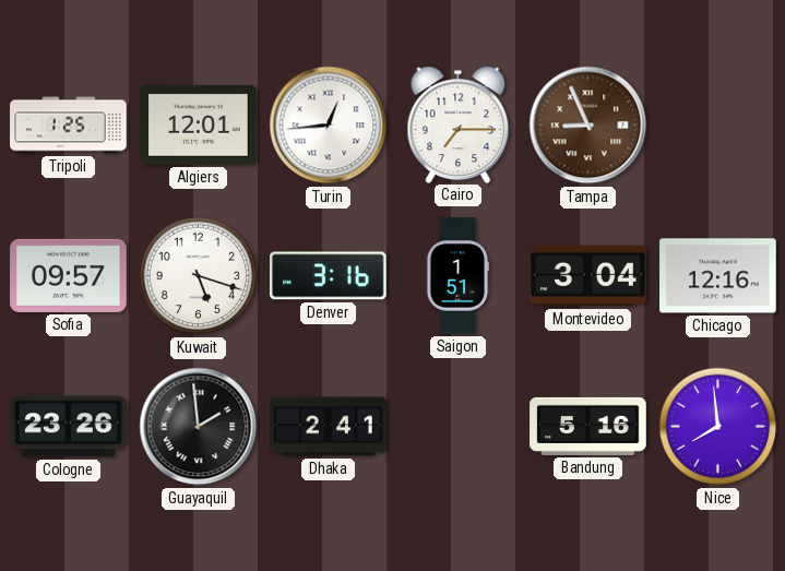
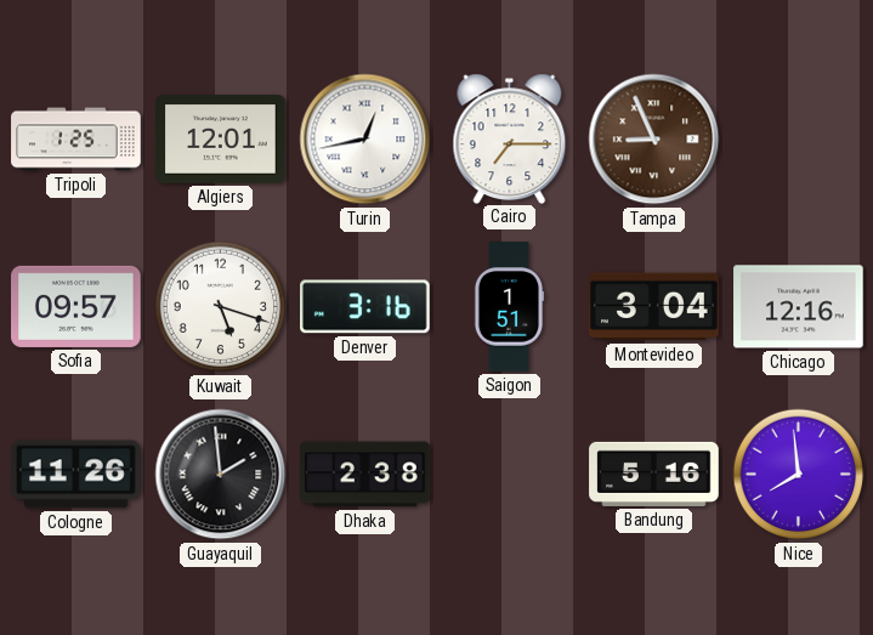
Turin: 12:44 -> 12:43
Cologne: 23:26 -> 11:26
Dhaka: 2:41 -> 2:38
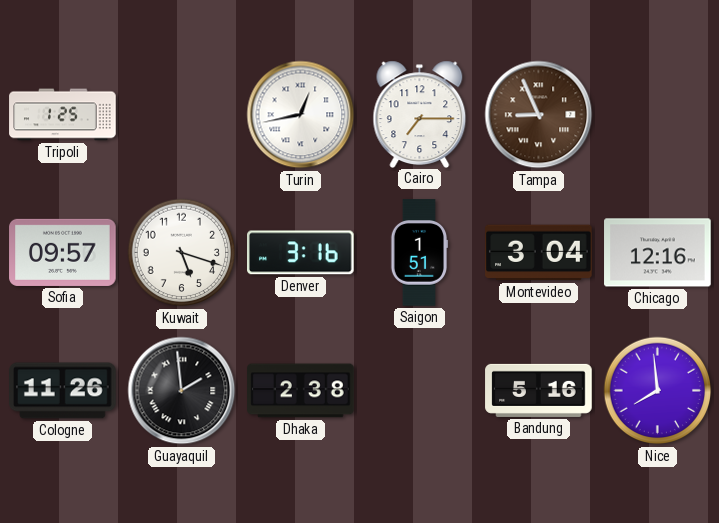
Algiers: 12:01 -> none
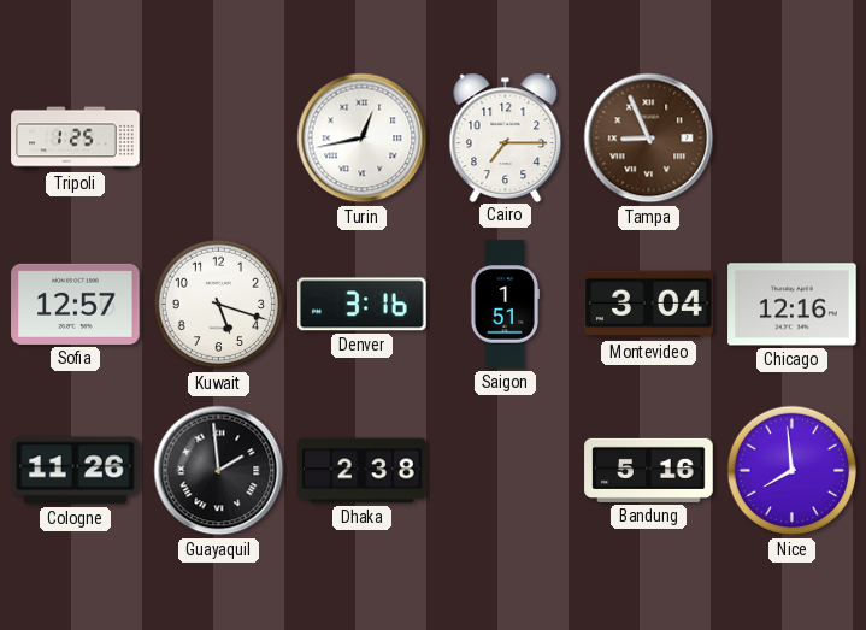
Sofia: 09:57 -> 12:57
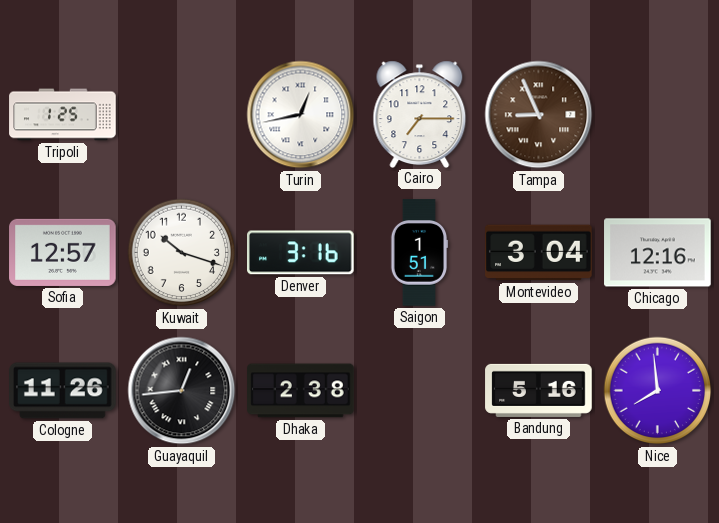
Kuwait: 5:18 -> 10:18
Guayaquil: 1:59 -> 12:44
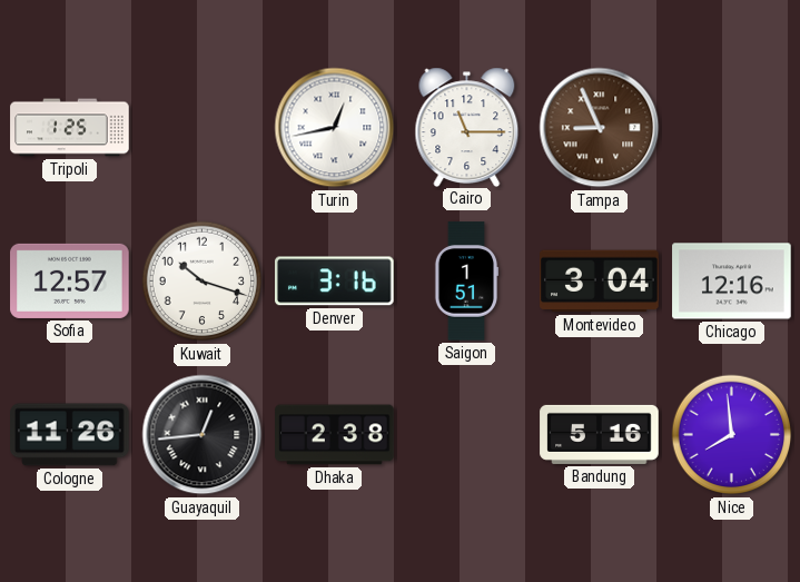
Cairo: 7:15 -> 11:15
